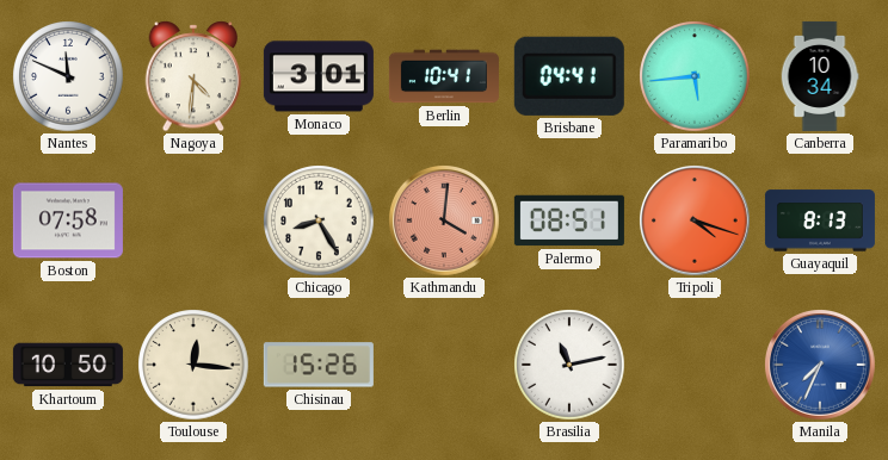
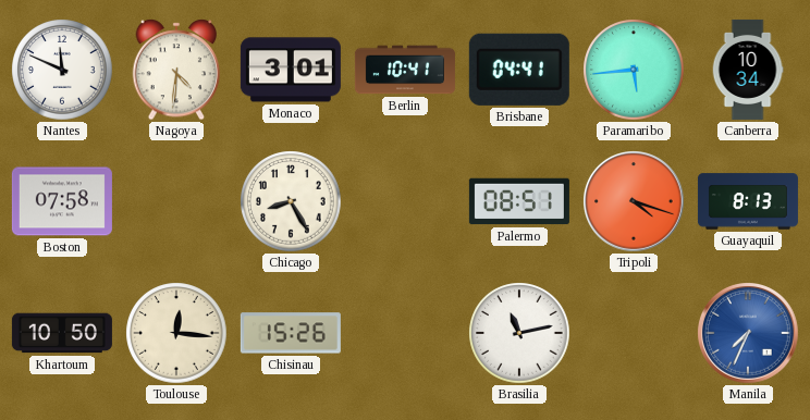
Kathmandu: 4:01 -> none
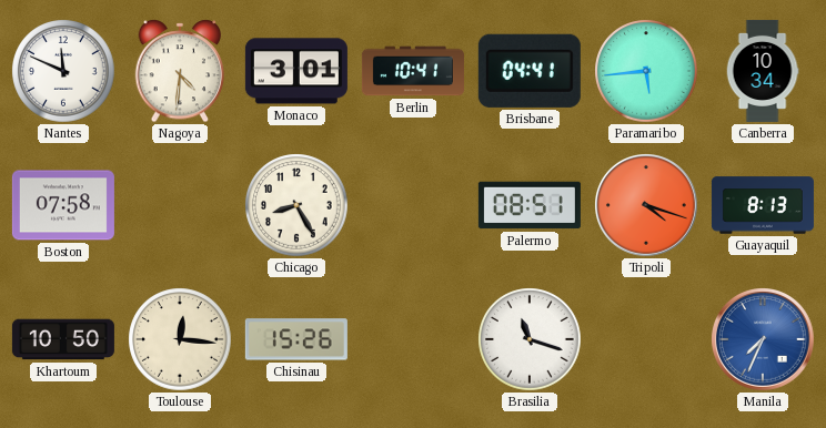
Brasilia: 11:13 -> 11:18
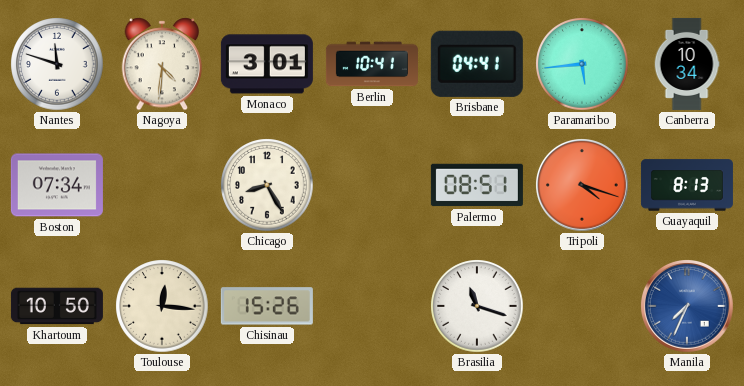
Nantes: 11:49 -> 11:48
Boston: 07:58 -> 07:34
